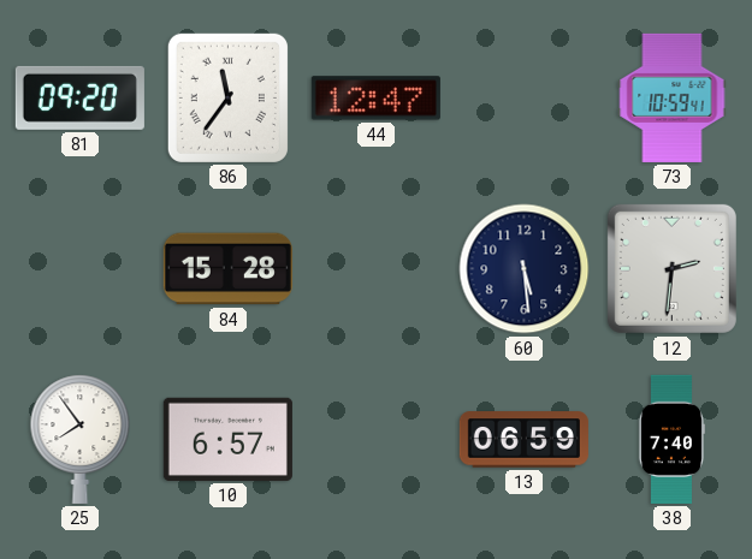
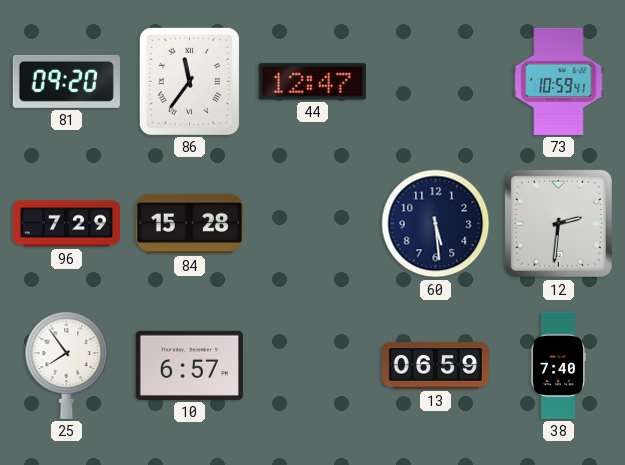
96: none -> 7:29
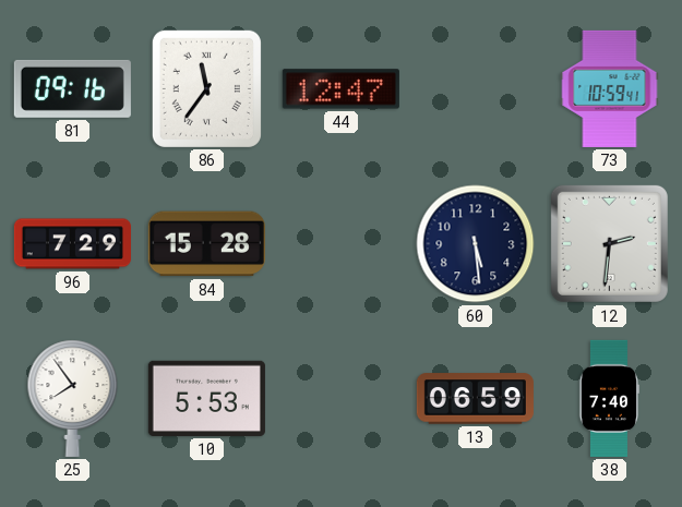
81: 09:20 -> 09:16
10: 6:57 -> 5:53
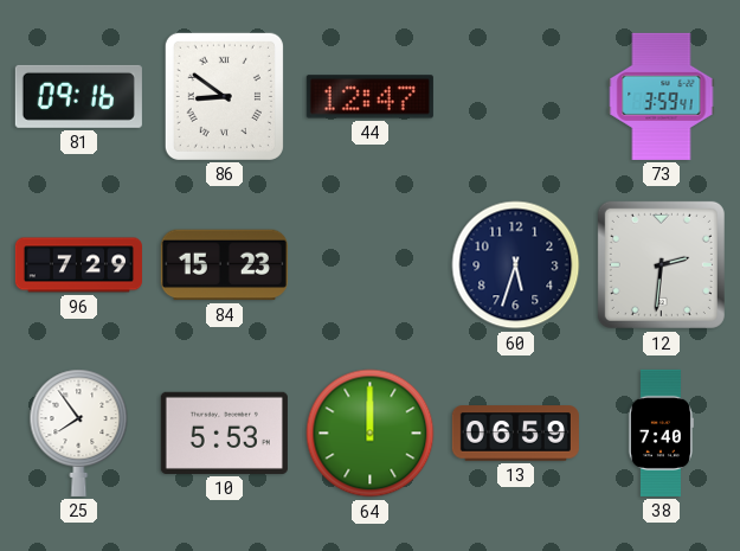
86: 11:36 -> 8:51
73: 10:59 -> 3:59
84: 15:28 -> 15:23
60: 5:29 -> 5:33
64: none -> 12:00
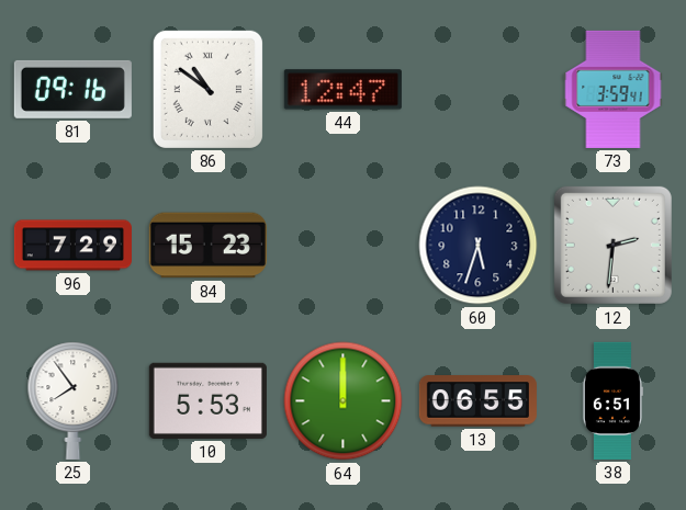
86: 8:51 -> 10:51
13: 06:59 -> 06:55
38: 7:40 -> 6:51
